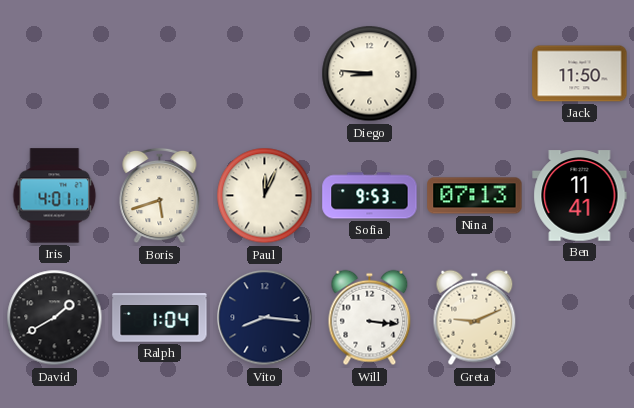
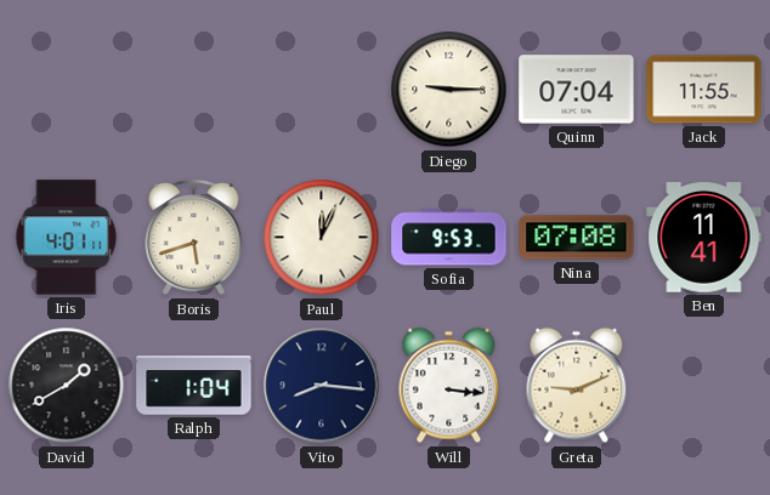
Diego: 8:46 -> 9:15
Quinn: none -> 07:04
Jack: 11:50 -> 11:55
Nina: 07:13 -> 07:08
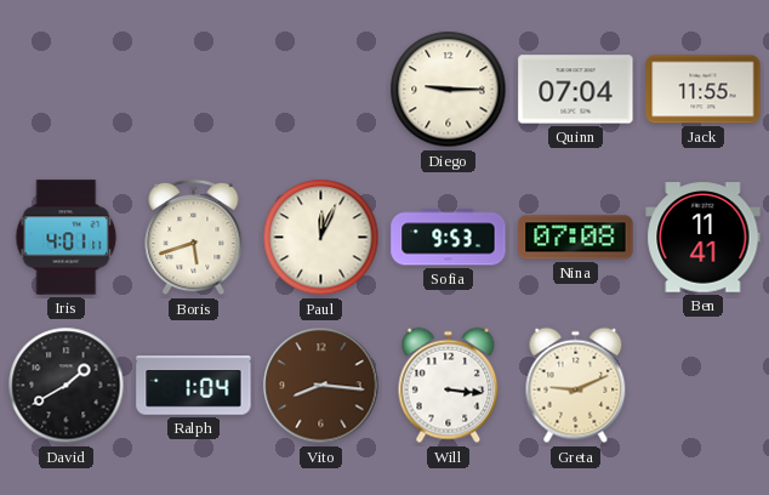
Vito dial: navy -> brown
